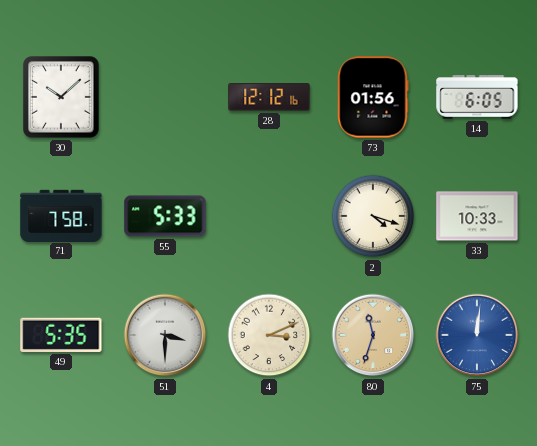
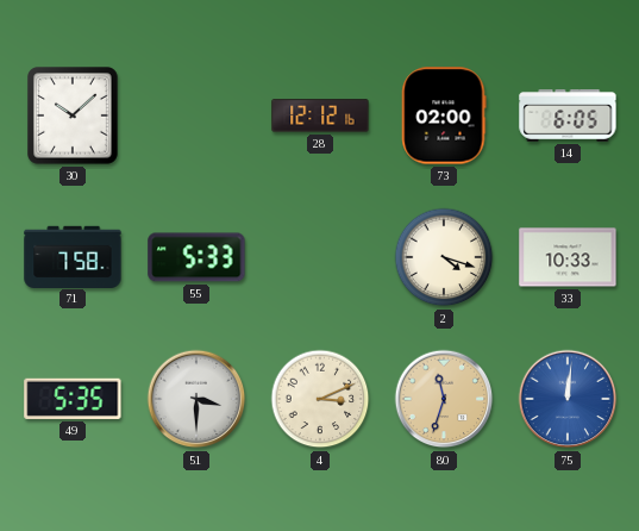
73: 01:56 -> 02:00
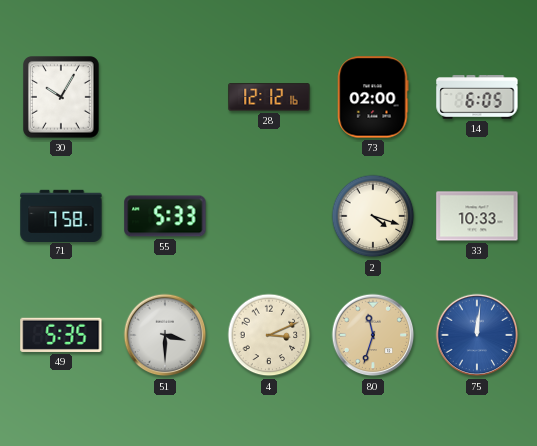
30: 10:08 -> 10:05
